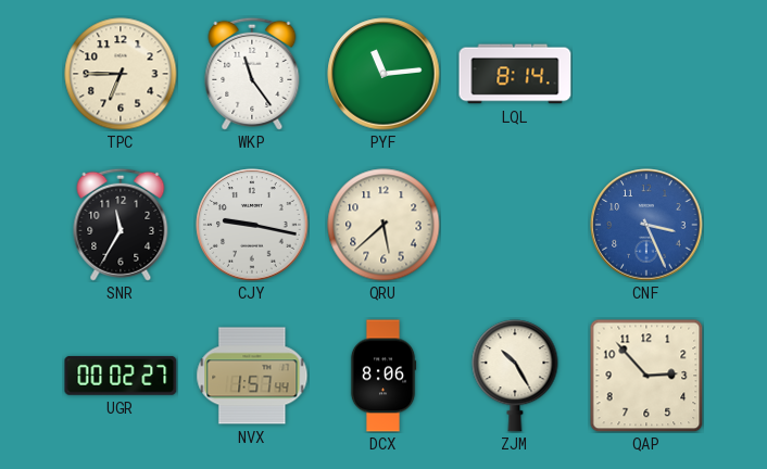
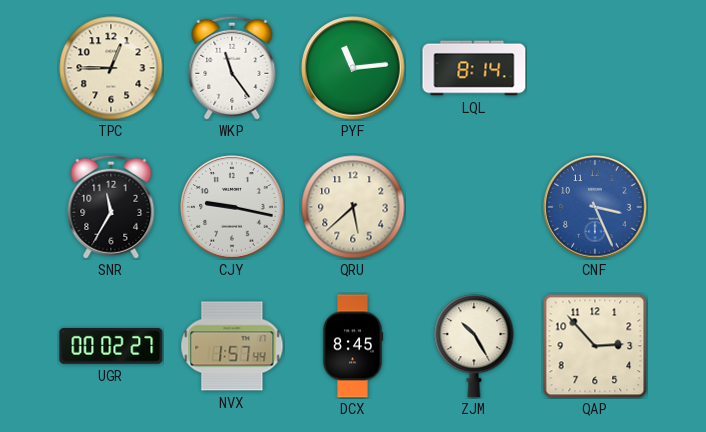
TPC: 6:45 -> 12:45
DCX: 8:06 -> 8:45
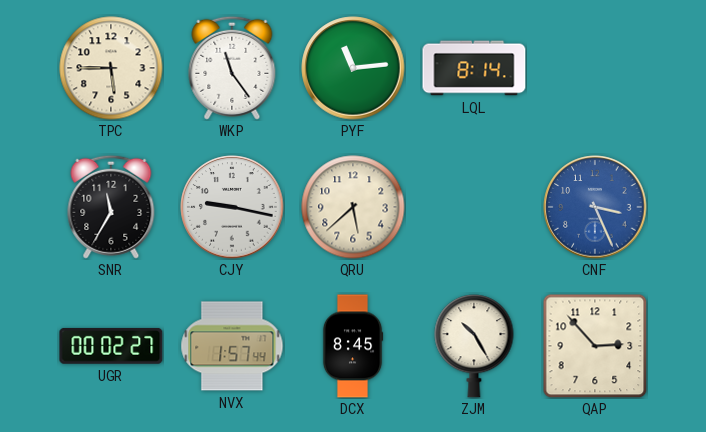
TPC: 12:45 -> 5:45
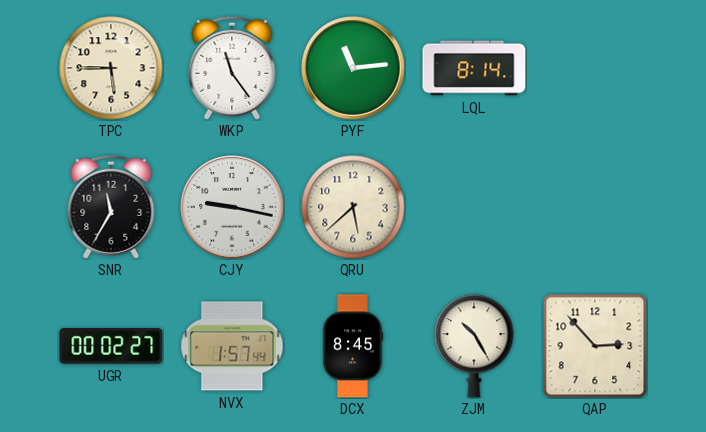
CNF: 3:26 -> none
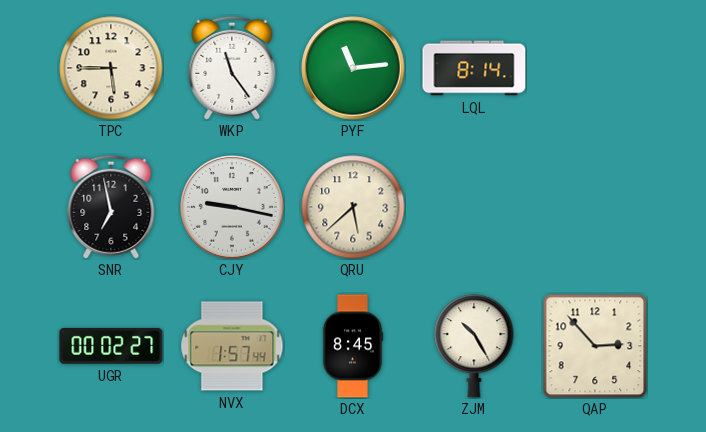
SNR: 11:35 -> 6:58
